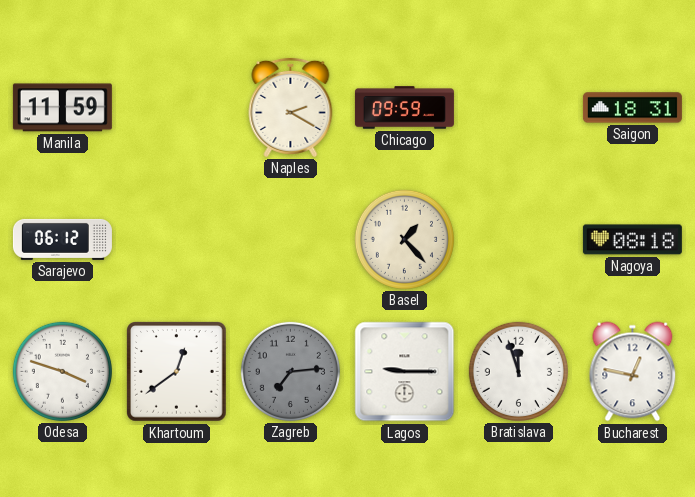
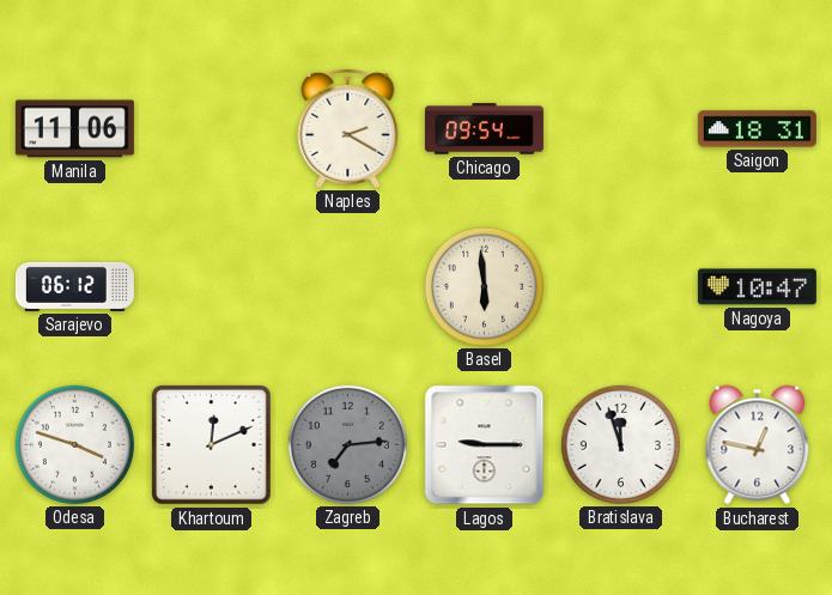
Manila: 11:59 -> 11:06
Chicago: 09:59 -> 09:54
Basel: 1:23 -> 5:59
Nagoya: 08:18 -> 10:47
Khartoum: 12:39 -> 12:11
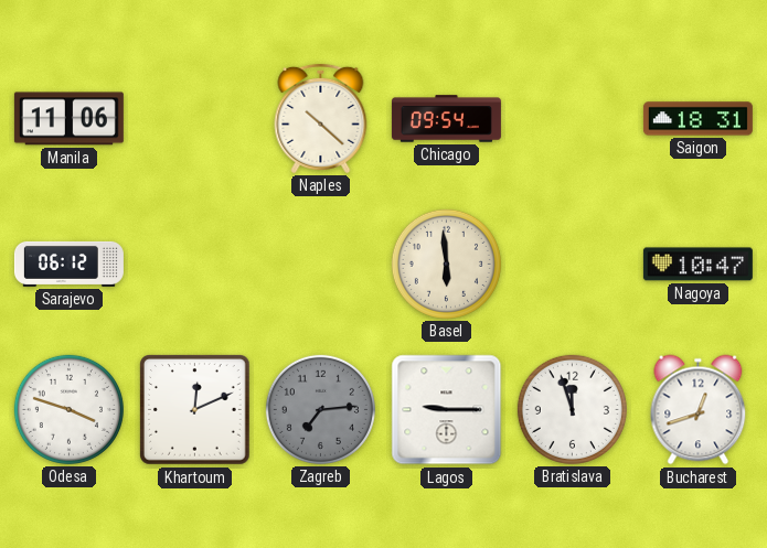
Naples: 2:20 -> 10:22
Bucharest: 12:47 -> 12:42
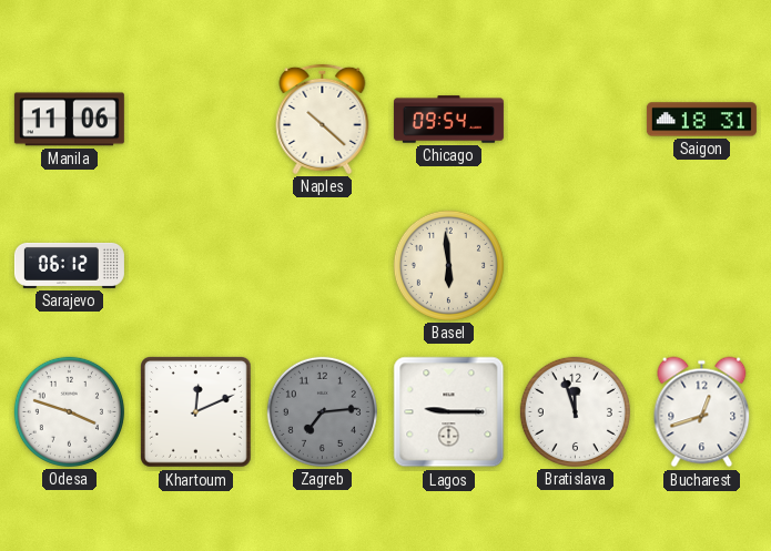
Nagoya: 10:47 -> none
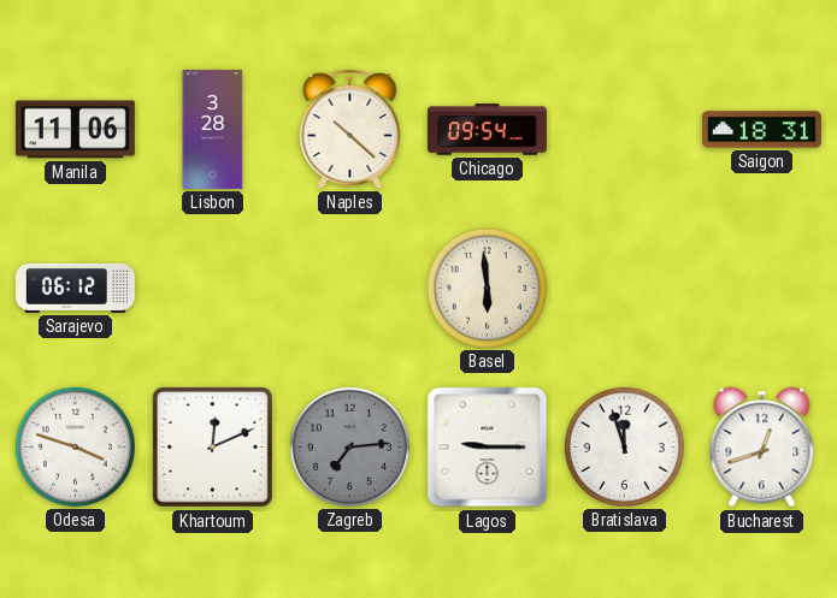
Lisbon: none -> 3:28
